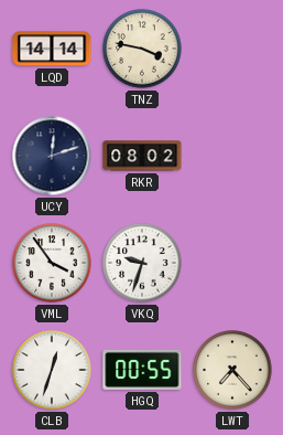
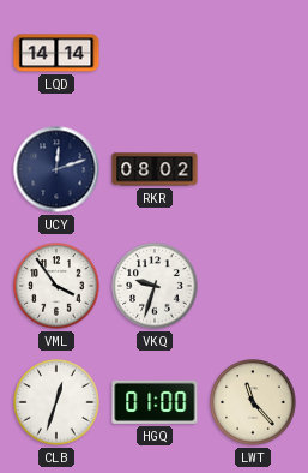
TNZ: 3:47 -> none
HGQ: 00:55 -> 01:00
LWT: 7:23 -> 11:23
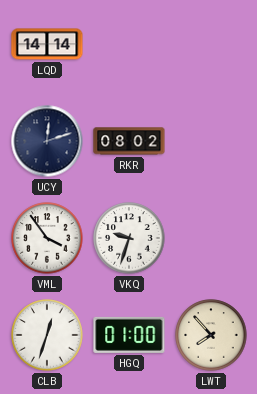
LWT: 11:23 -> 7:53
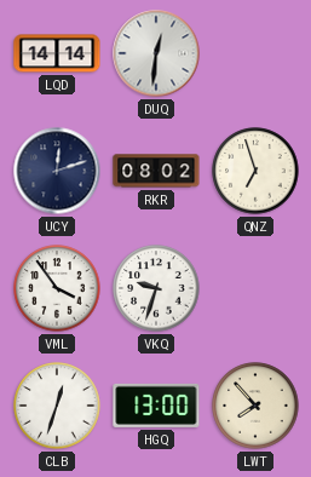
DUQ: none -> 12:31
QNZ: none -> 6:57
HGQ: 01:00 -> 13:00
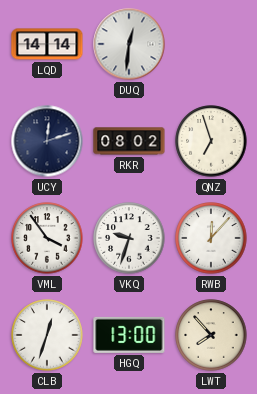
RWB: none -> 12:07
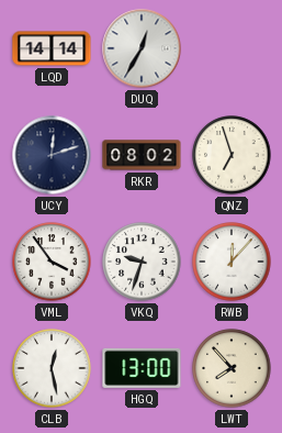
DUQ: 12:31 -> 12:35
CLB: 12:33 -> 12:28
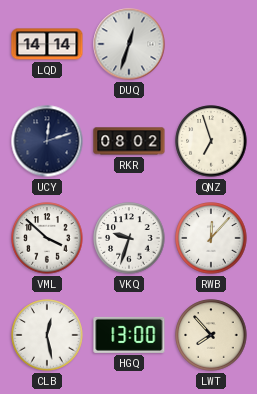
DUQ: 12:35 -> 12:33
VML: 3:54 -> 3:52
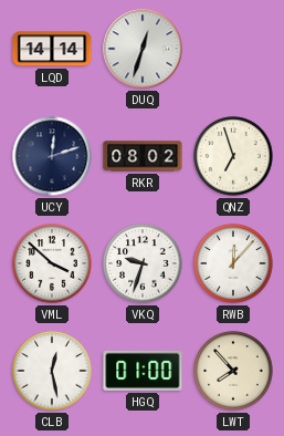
HGQ: 13:00 -> 01:00
